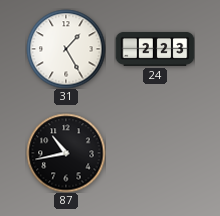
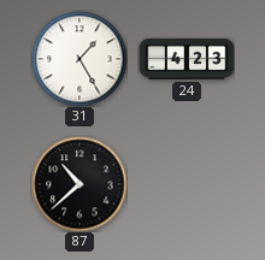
24: 2:23 -> 4:23
87: 10:43 -> 10:38
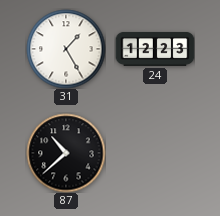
24: 4:23 -> 12:23
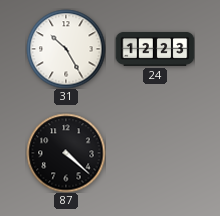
31: 1:25 -> 10:25
87: 10:38 -> 4:22
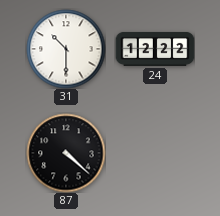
31: 10:25 -> 10:30
24: 12:23 -> 12:22
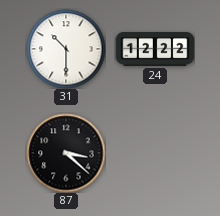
87: 4:22 -> 3:22
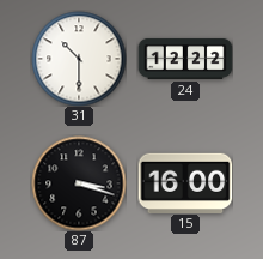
87: 3:22 -> 3:18
15: none -> 16:00
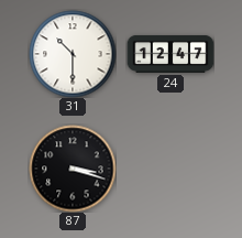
24: 12:22 -> 12:47
15: 16:00 -> none
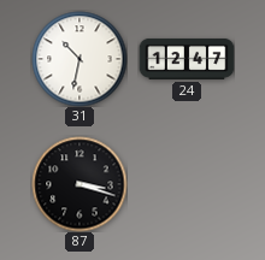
31: 10:30 -> 10:32
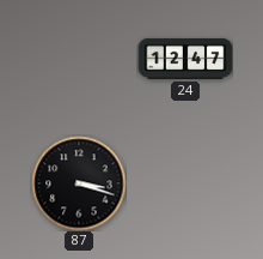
31: 10:32 -> none
